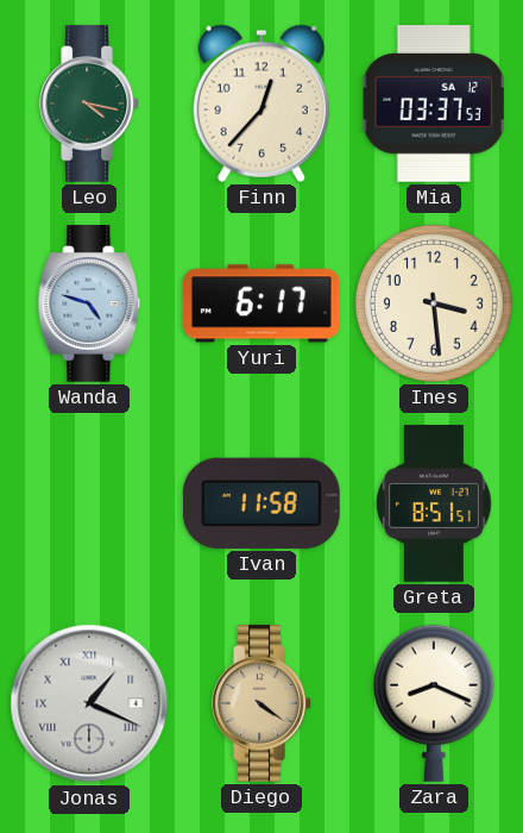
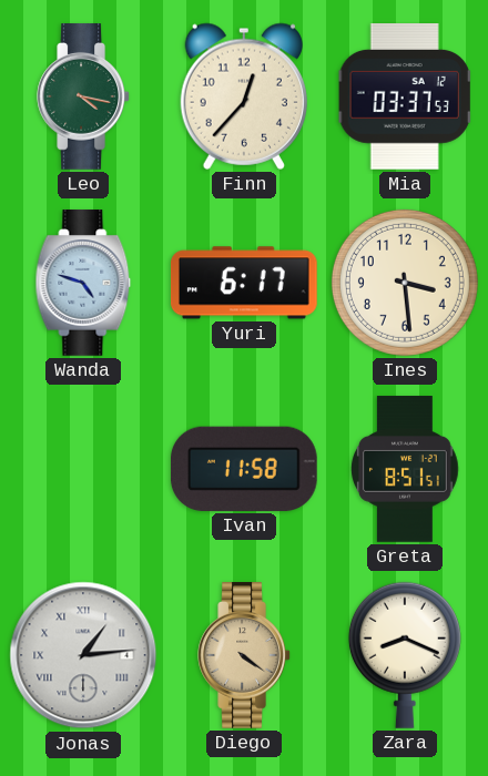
Jonas: 1:19 -> 1:14
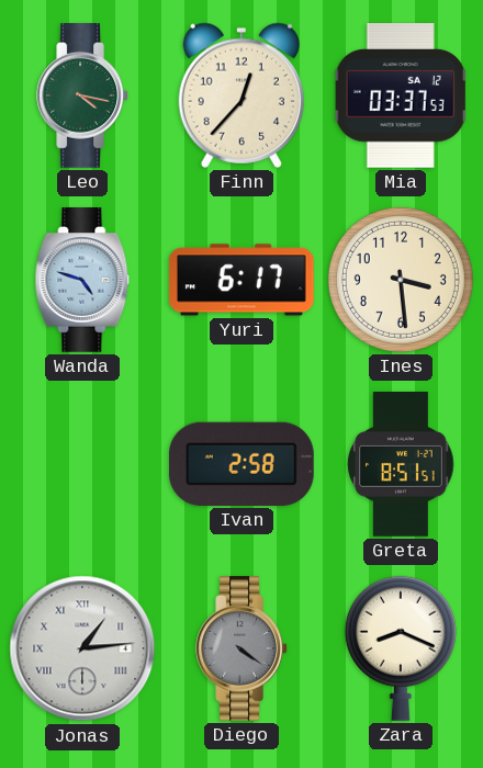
Ivan: 11:58 -> 2:58
Diego dial: champagne -> grey
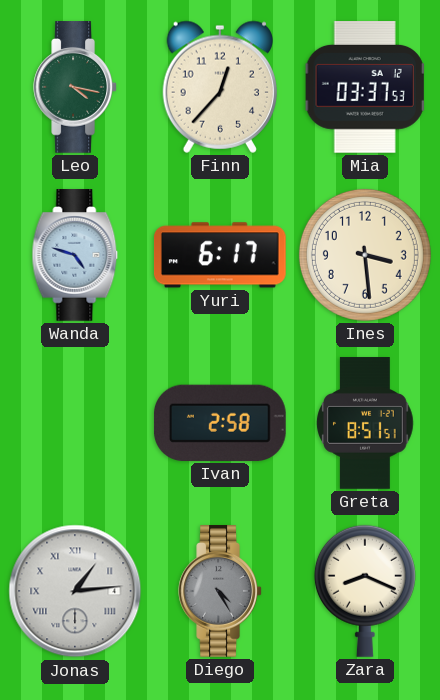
Diego: 4:21 -> 4:25
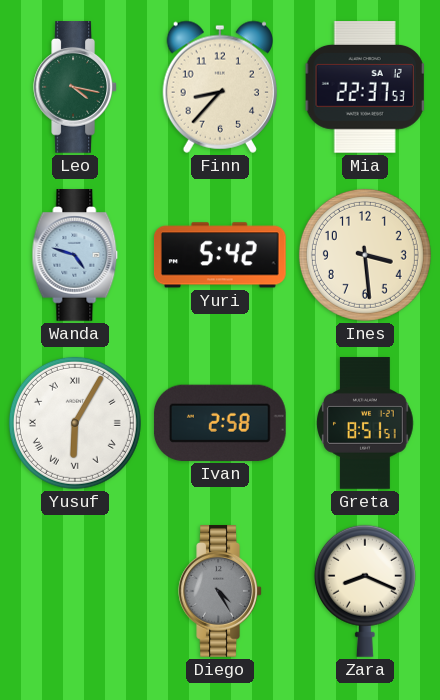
Finn: 12:37 -> 8:37
Mia: 03:37 -> 22:37
Yuri: 6:17 -> 5:42
Yusuf: none -> 6:05
Jonas: 1:14 -> none
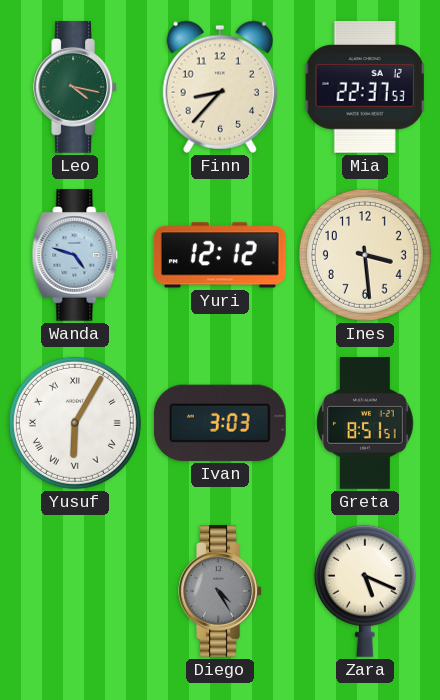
Yuri: 5:42 -> 12:12
Ivan: 2:58 -> 3:03
Zara: 8:19 -> 5:19
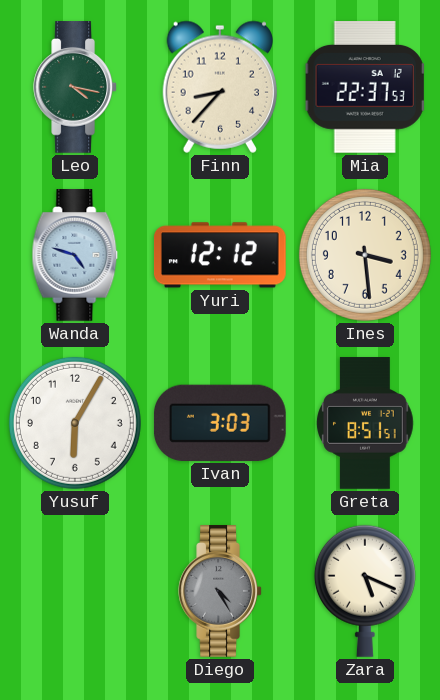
Yusuf numerals: Roman -> Arabic
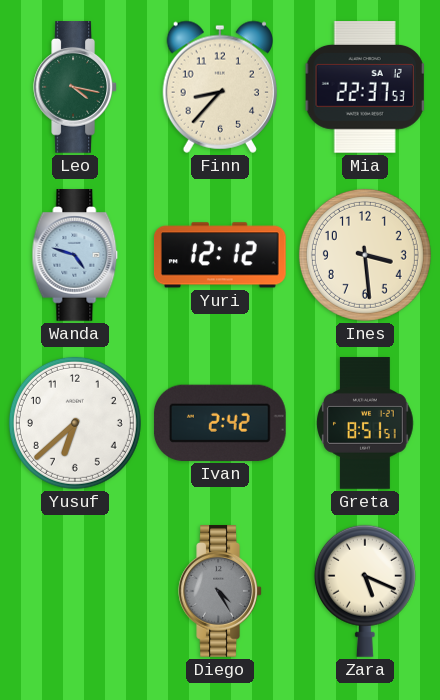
Yusuf: 6:05 -> 6:38
Ivan: 3:03 -> 2:42
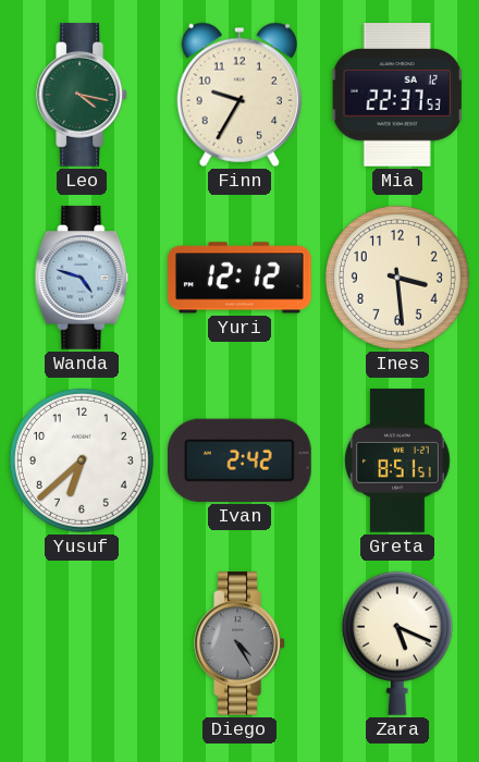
Finn: 8:37 -> 9:35
